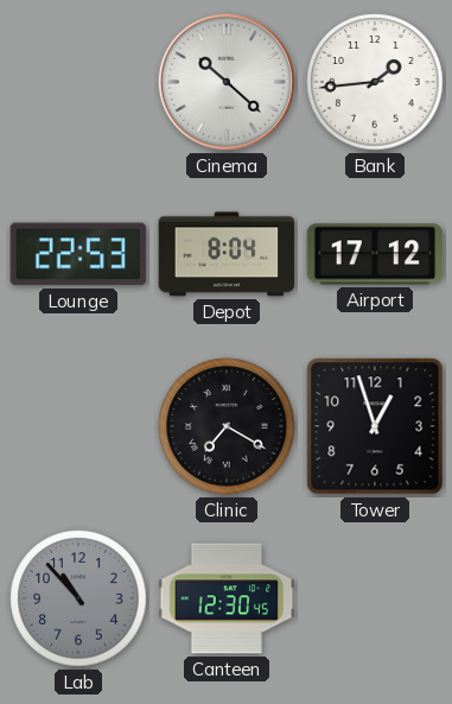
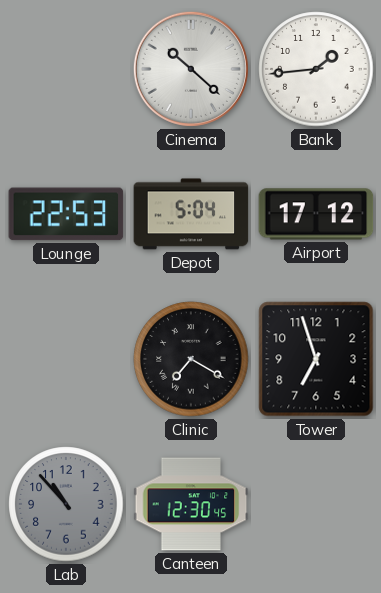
Depot: 8:04 -> 5:04
Tower: 12:57 -> 6:57
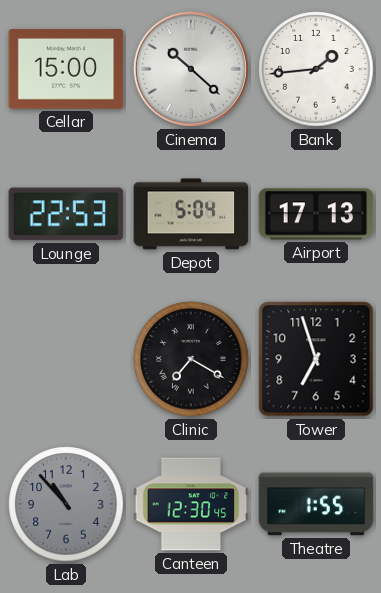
Cellar: none -> 15:00
Airport: 17:12 -> 17:13
Theatre: none -> 1:55
